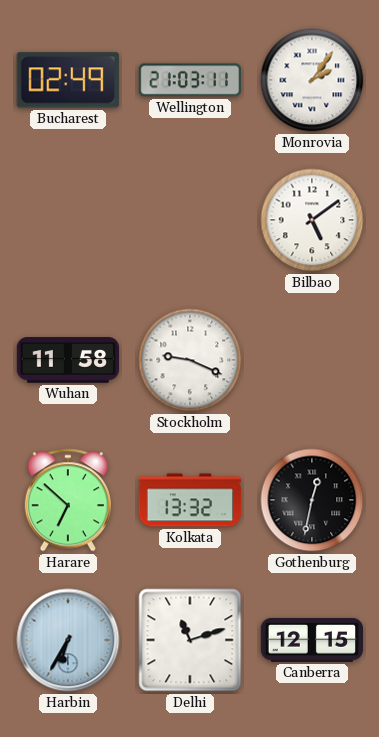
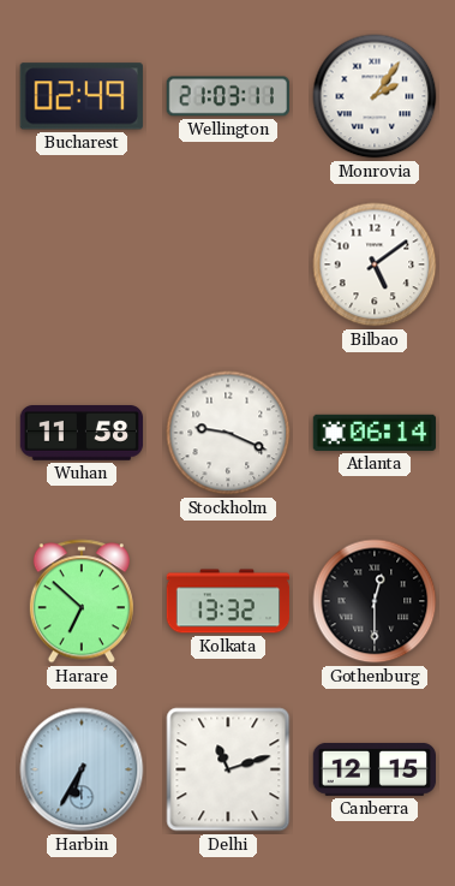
Atlanta: none -> 06:14
Gothenburg: 12:32 -> 12:30
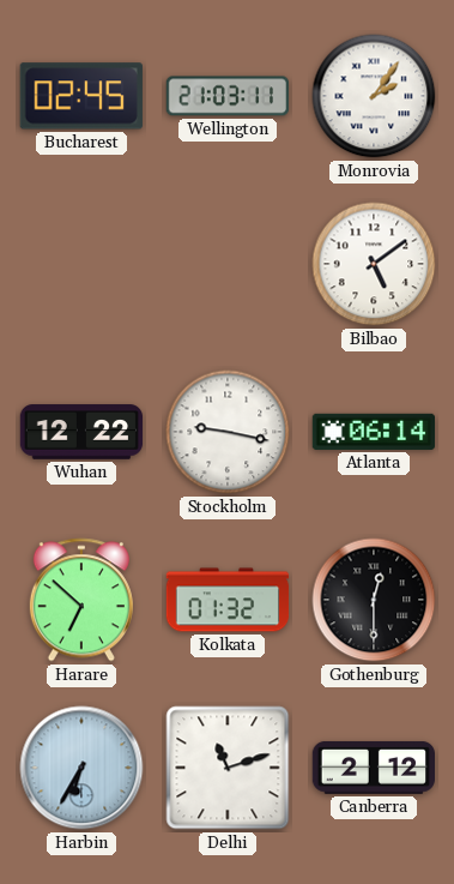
Bucharest: 02:49 -> 02:45
Wuhan: 11:58 -> 12:22
Stockholm: 9:19 -> 9:17
Kolkata: 13:32 -> 01:32
Canberra: 12:15 -> 2:12
